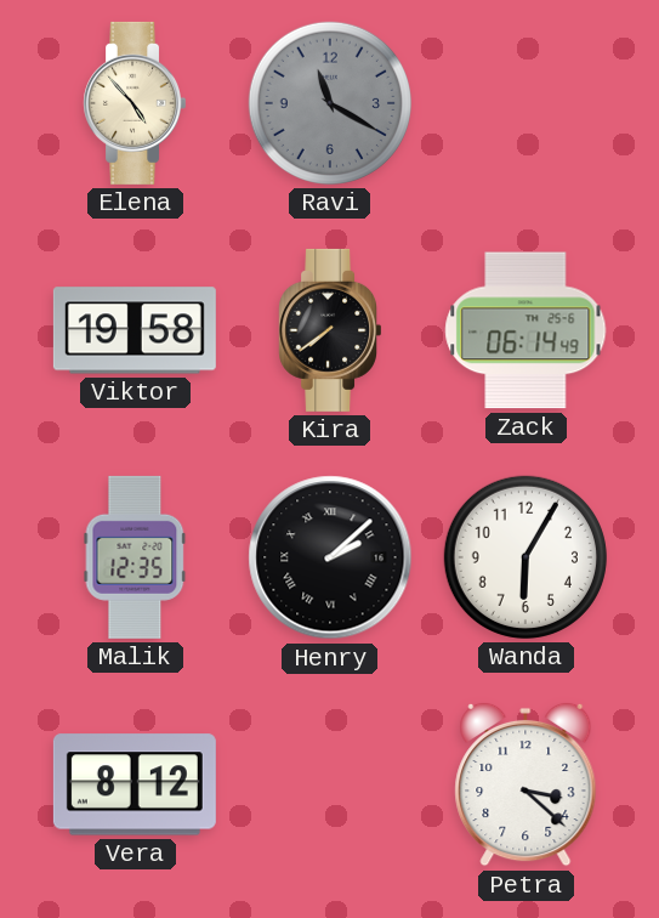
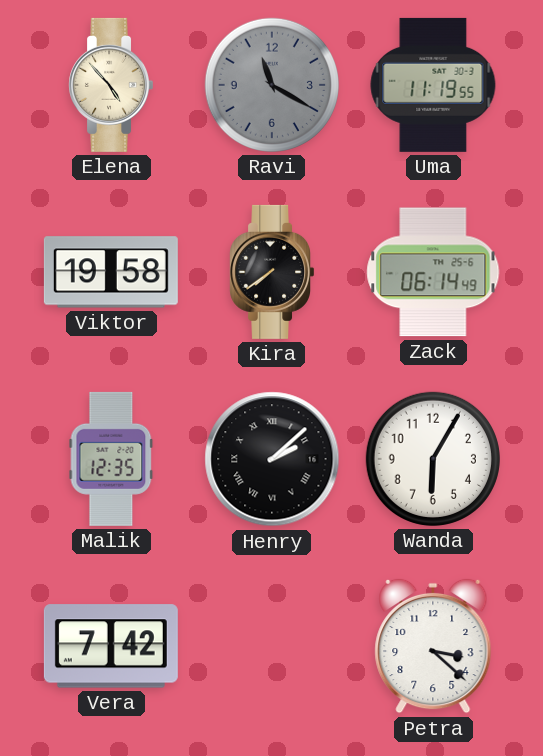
Uma: none -> 11:19
Vera: 8:12 -> 7:42
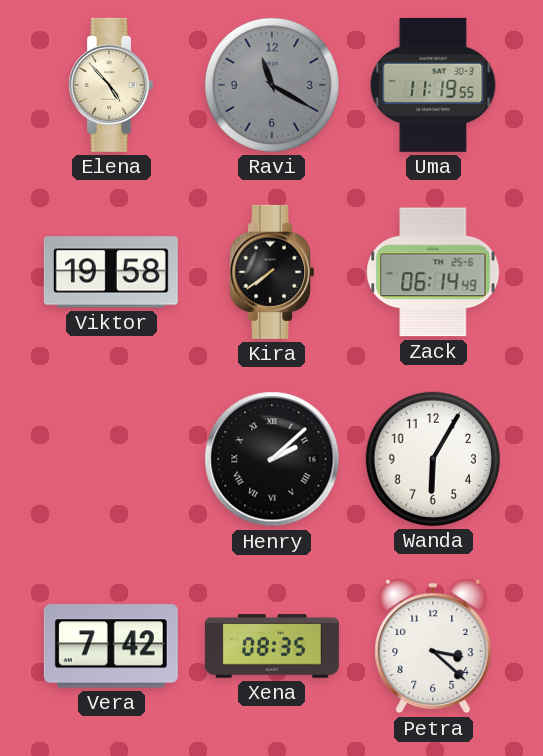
Malik: 12:35 -> none
Xena: none -> 08:35
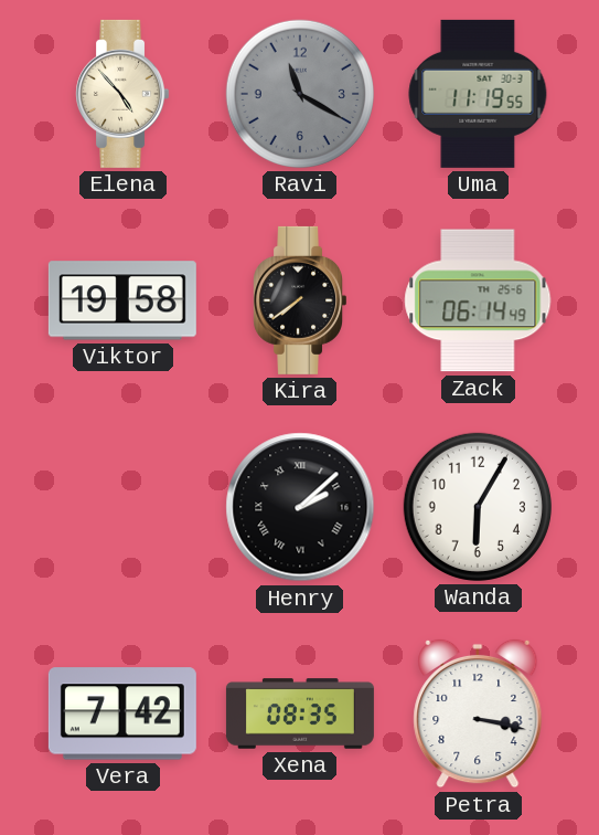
Petra: 3:22 -> 3:17
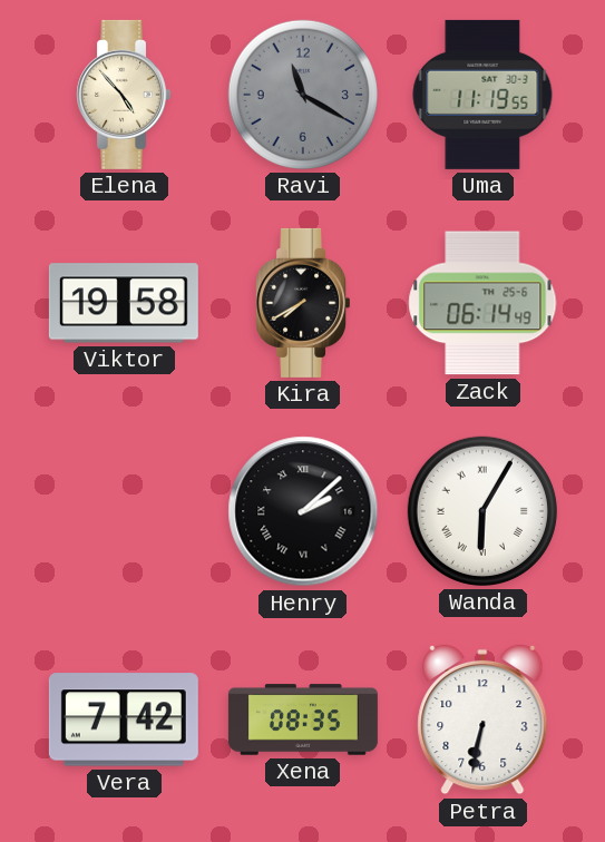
Kira: 7:39 -> 7:40
Wanda numerals: Arabic -> Roman
Petra: 3:17 -> 6:32
